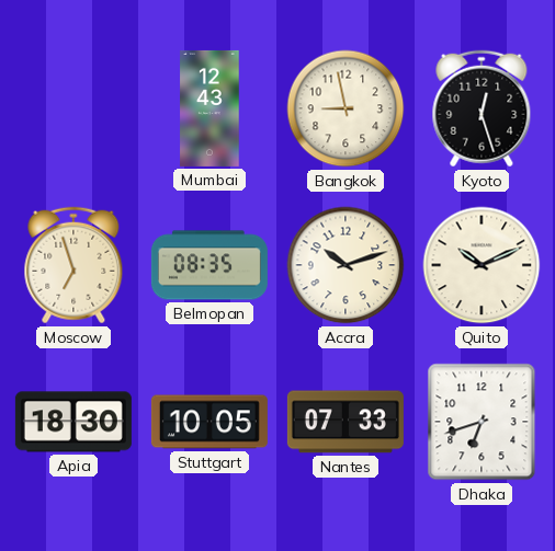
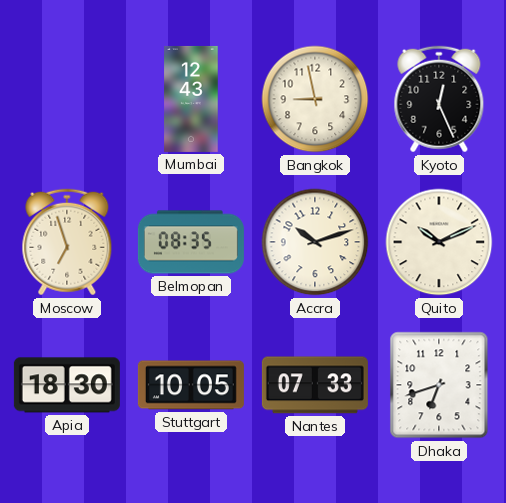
Kyoto: 12:27 -> 12:26
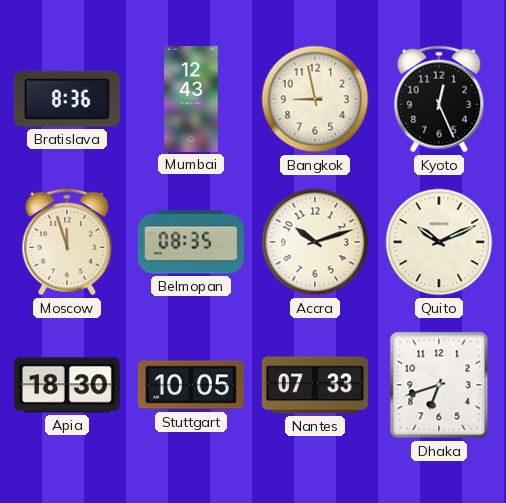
Bratislava: none -> 8:36
Moscow: 6:57 -> 11:57
